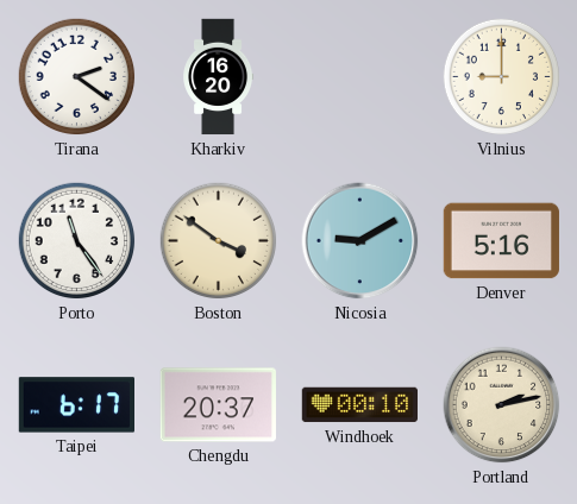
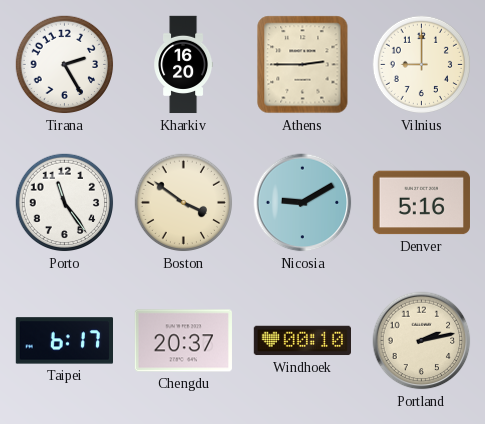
Tirana: 2:21 -> 2:25
Athens: none -> 2:45
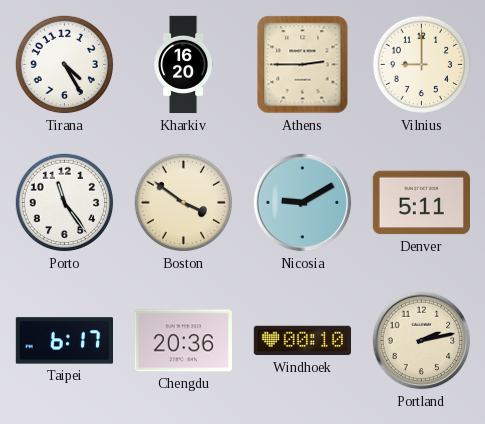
Tirana: 2:25 -> 4:25
Denver: 5:16 -> 5:11
Chengdu: 20:37 -> 20:36
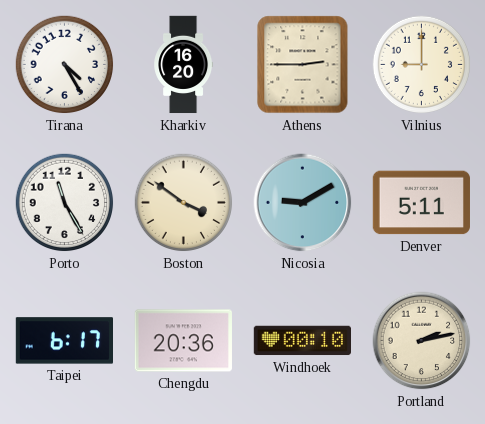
Porto: 11:24 -> 11:25
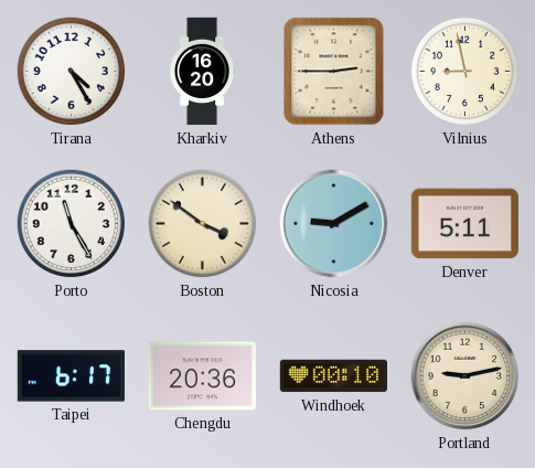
Vilnius: 9:00 -> 8:58
Portland: 2:13 -> 9:13
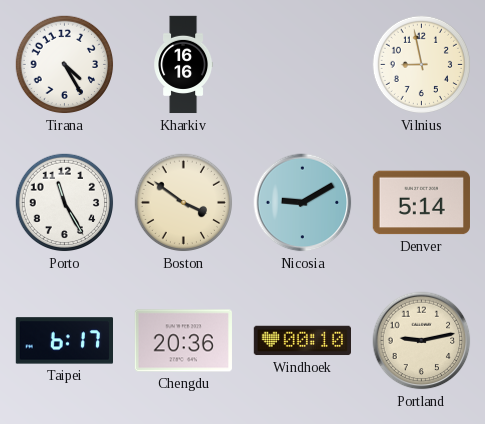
Kharkiv: 16:20 -> 16:16
Athens: 2:45 -> none
Denver: 5:11 -> 5:14
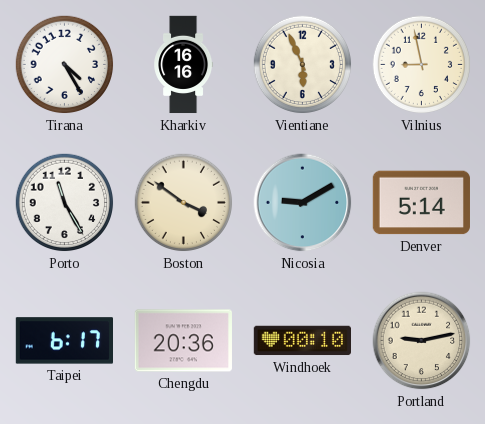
Vientiane: none -> 5:56
